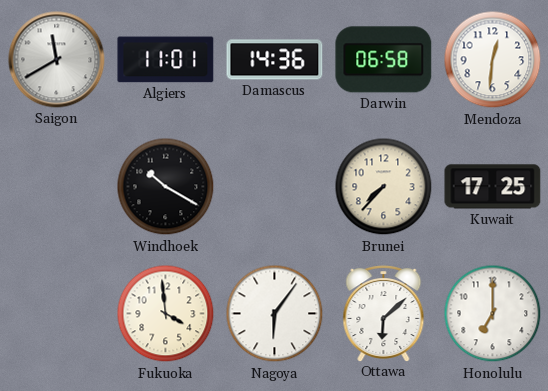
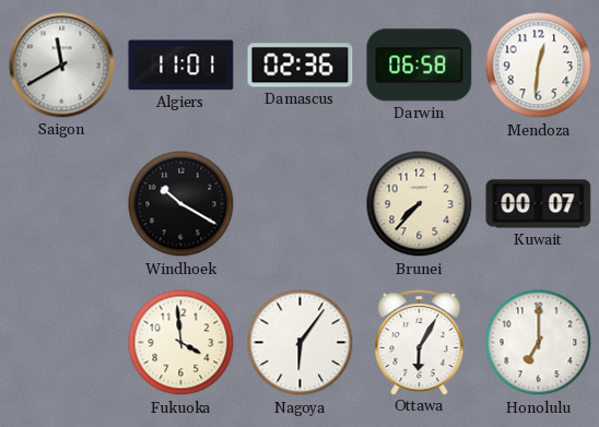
Damascus: 14:36 -> 02:36
Kuwait: 17:25 -> 00:07
Ottawa: 6:08 -> 6:05
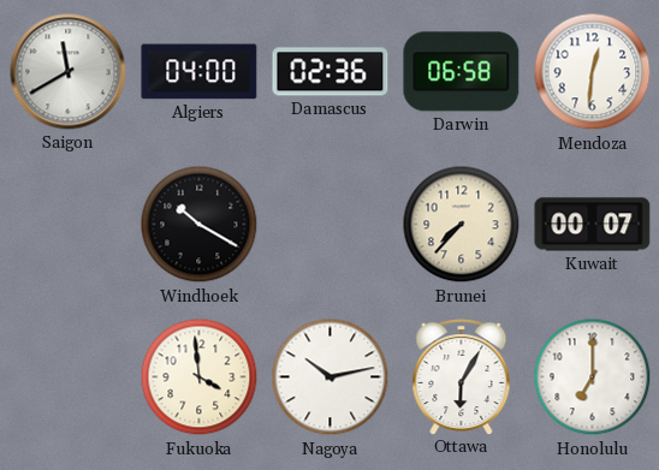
Algiers: 11:01 -> 04:00
Nagoya: 6:06 -> 10:13
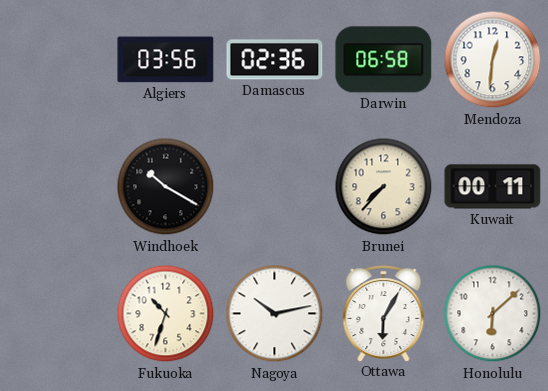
Saigon: 11:40 -> none
Algiers: 04:00 -> 03:56
Kuwait: 00:07 -> 00:11
Fukuoka: 3:59 -> 10:33
Honolulu: 7:00 -> 6:08
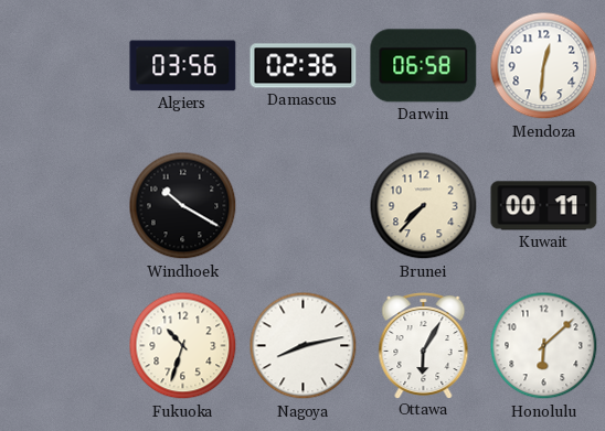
Nagoya: 10:13 -> 8:13
